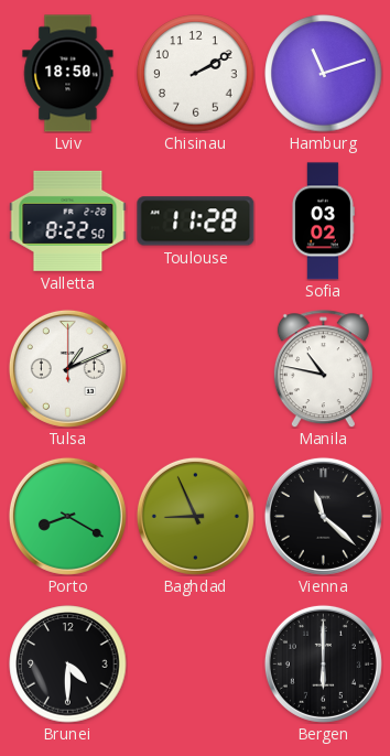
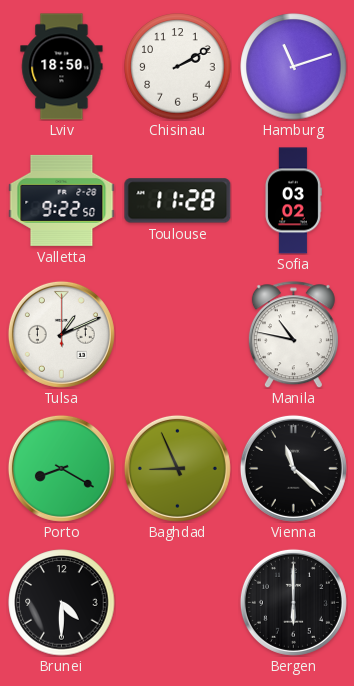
Valletta: 8:22 -> 9:22
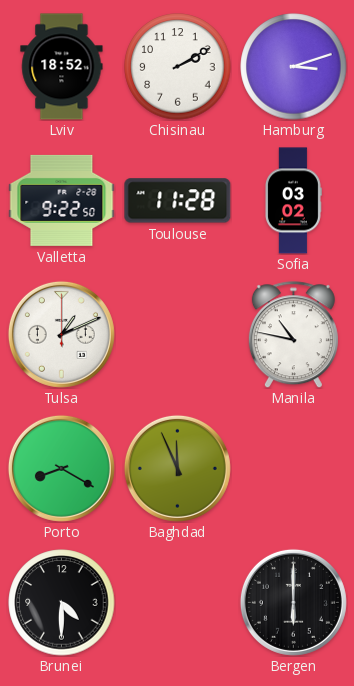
Lviv: 18:50 -> 18:52
Hamburg: 11:12 -> 3:12
Baghdad: 8:56 -> 11:56
Vienna: 11:22 -> none
